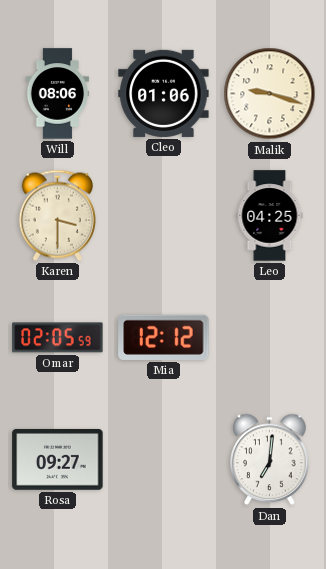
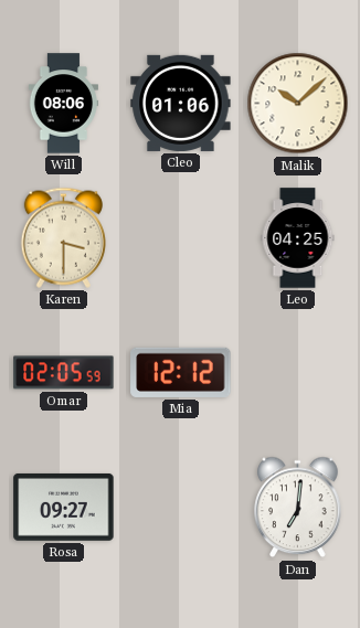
Malik: 9:18 -> 10:08
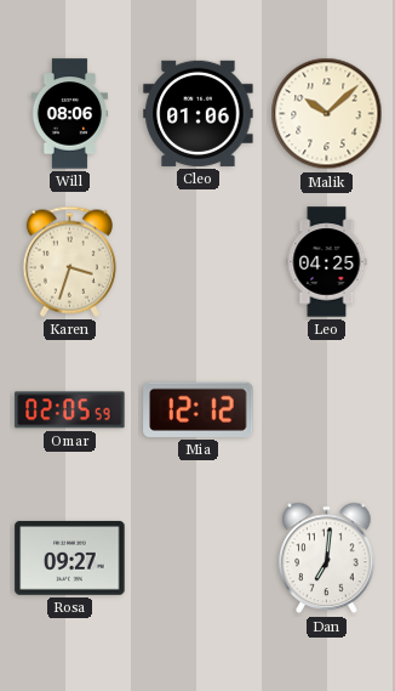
Karen: 3:30 -> 3:33
